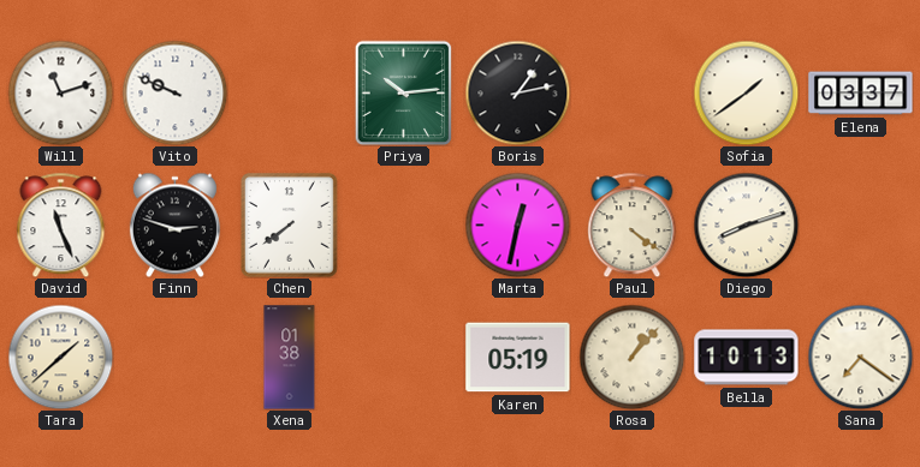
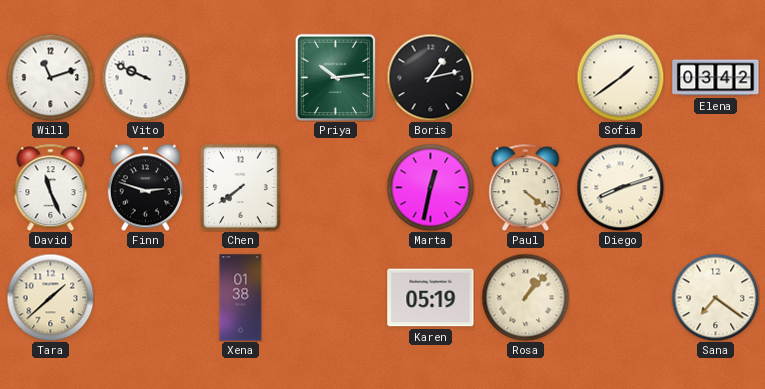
Elena: 03:37 -> 03:42
Bella: 10:13 -> none
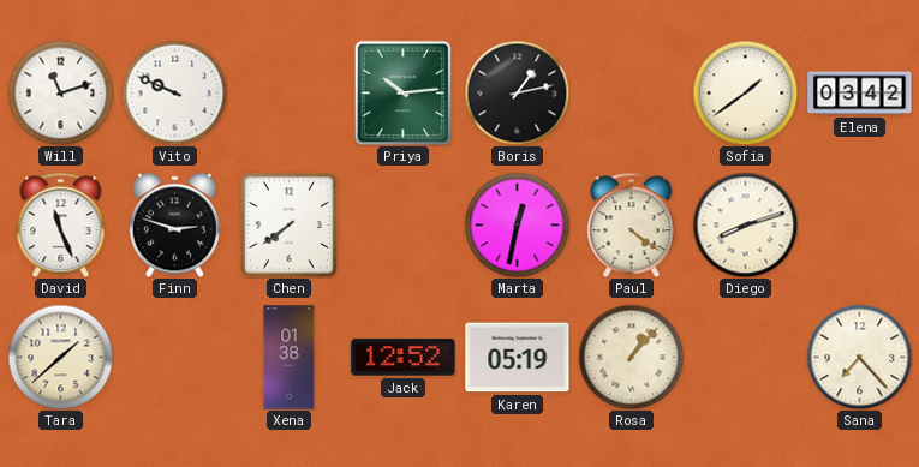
Jack: none -> 12:52
Sana: 7:21 -> 7:23
